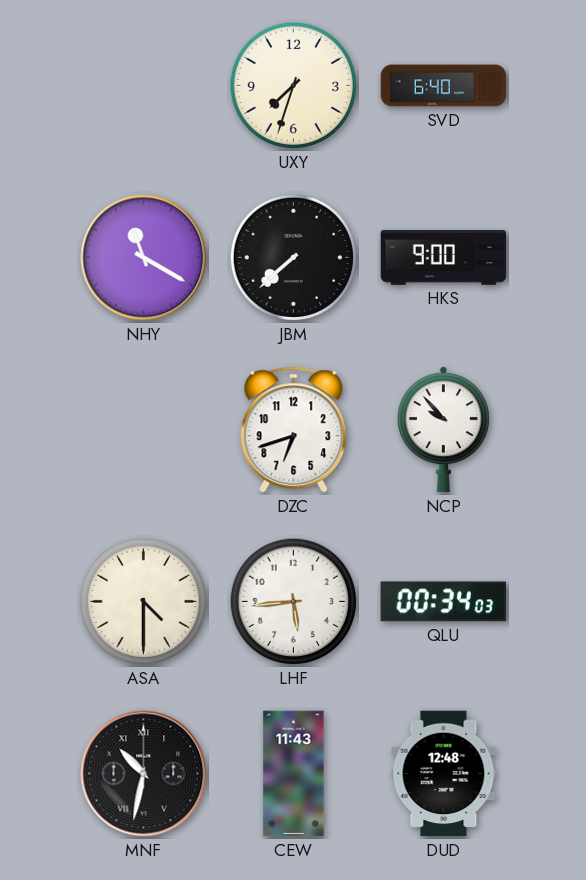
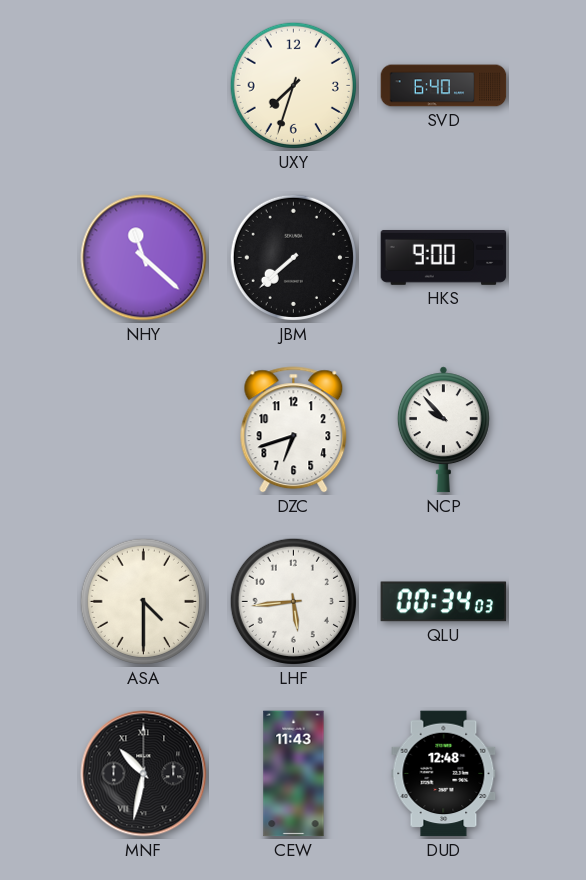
NHY: 11:20 -> 11:22
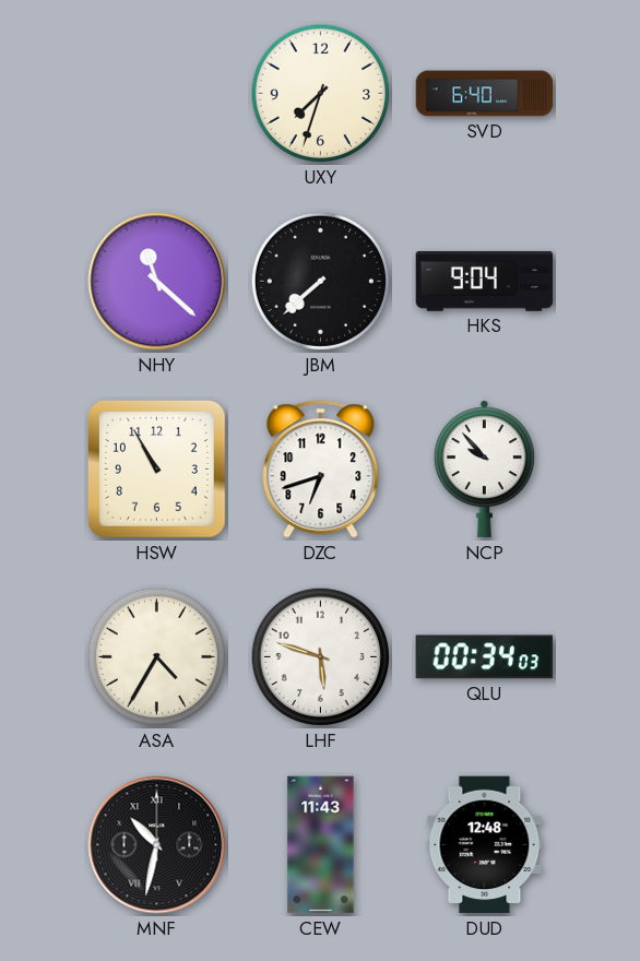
HKS: 9:00 -> 9:04
HSW: none -> 10:55
ASA: 4:30 -> 4:35
LHF: 5:44 -> 5:48
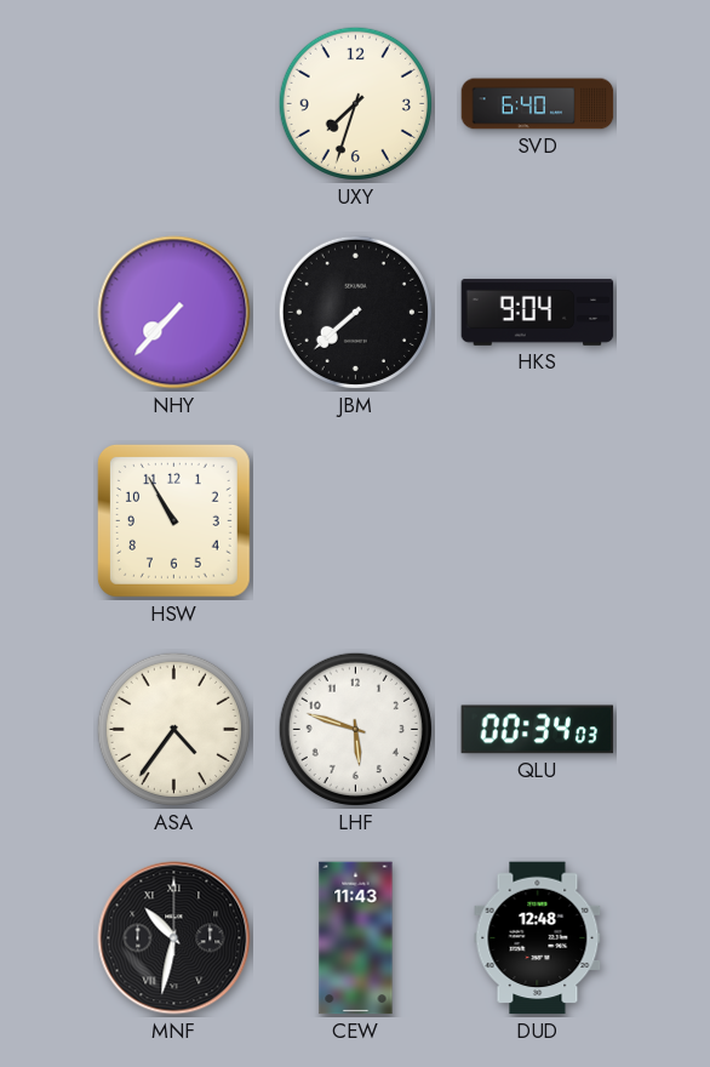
NHY: 11:22 -> 7:37
DZC: 6:42 -> none
NCP: 9:53 -> none
ASA: 4:35 -> 4:36
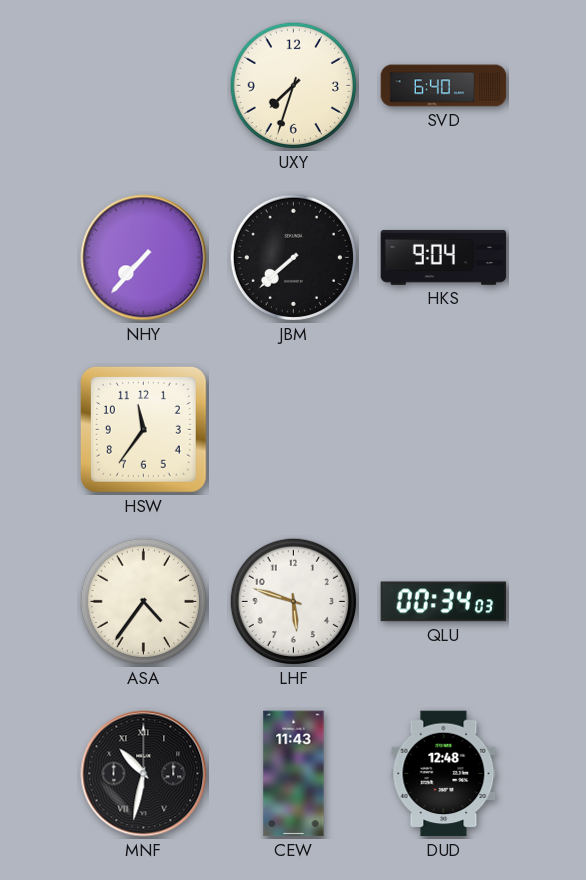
HSW: 10:55 -> 11:36
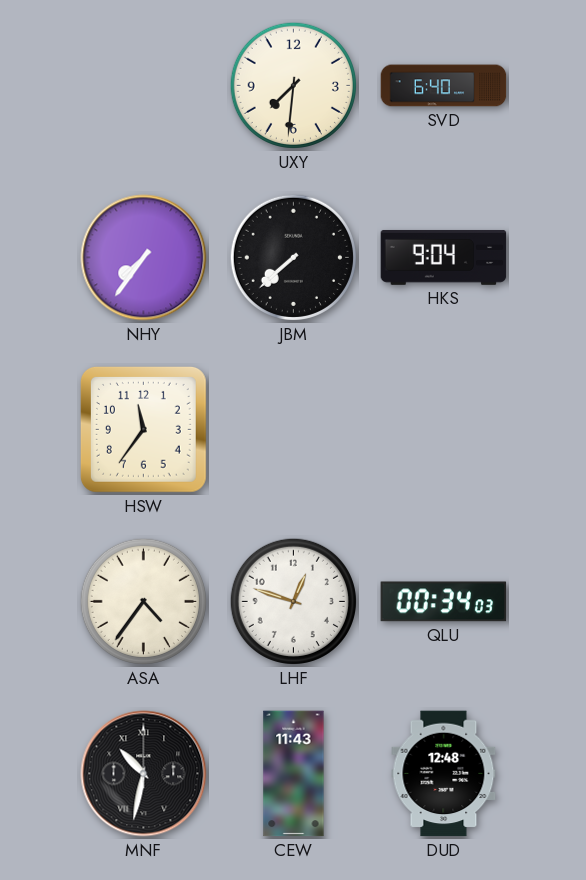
UXY: 7:33 -> 7:31
NHY: 7:37 -> 7:36
LHF: 5:48 -> 12:48
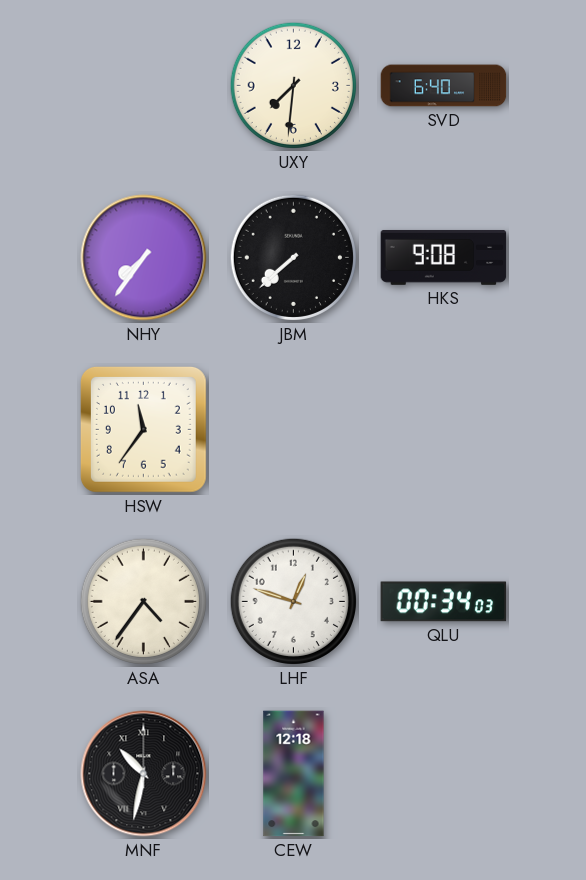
HKS: 9:04 -> 9:08
CEW: 11:43 -> 12:18
DUD: 12:48 -> none
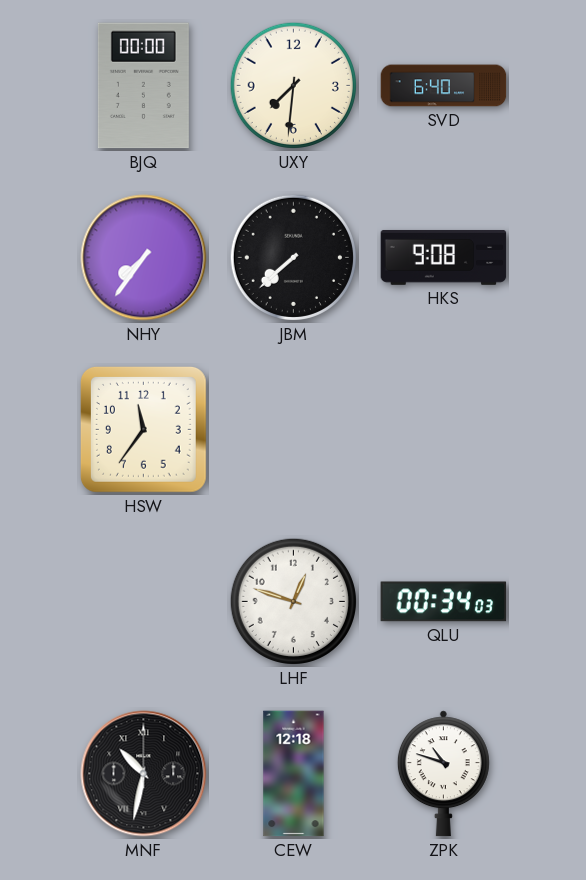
BJQ: none -> 00:00
ASA: 4:36 -> none
ZPK: none -> 10:48
